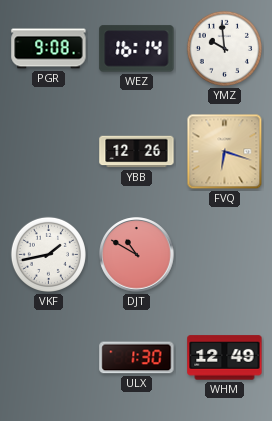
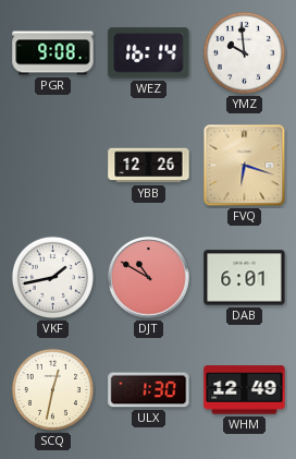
DAB: none -> 6:01
SCQ: none -> 12:32
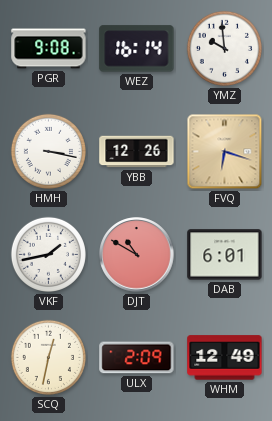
HMH: none -> 3:17
ULX: 1:30 -> 2:09
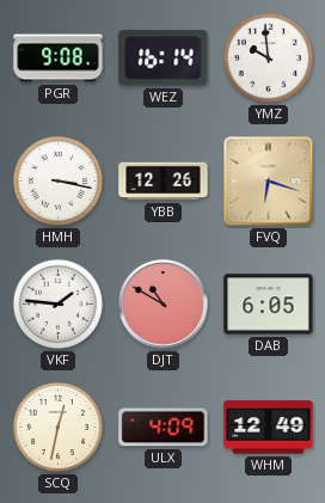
VKF: 1:43 -> 1:46
DAB: 6:01 -> 6:05
ULX: 2:09 -> 4:09
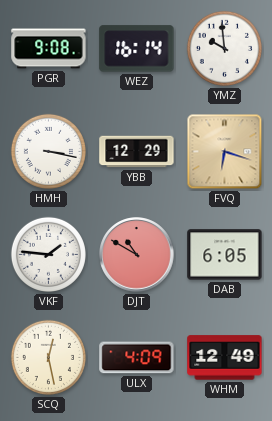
YBB: 12:26 -> 12:29
SCQ: 12:32 -> 12:28
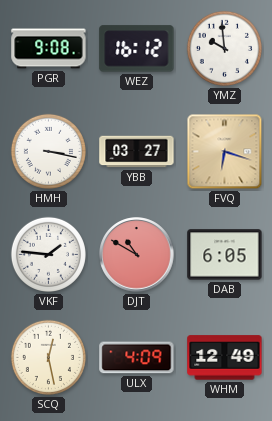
WEZ: 16:14 -> 16:12
YBB: 12:29 -> 03:27
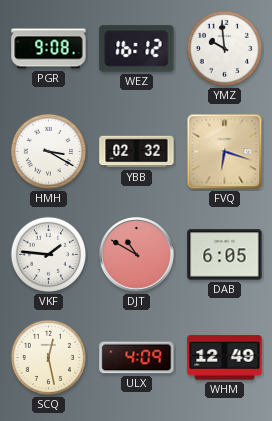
HMH: 3:17 -> 3:20
YBB: 03:27 -> 02:32
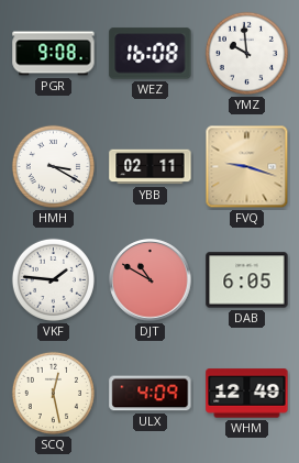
WEZ: 16:12 -> 16:08
YBB: 02:32 -> 02:11
FVQ: 6:18 -> 9:18
